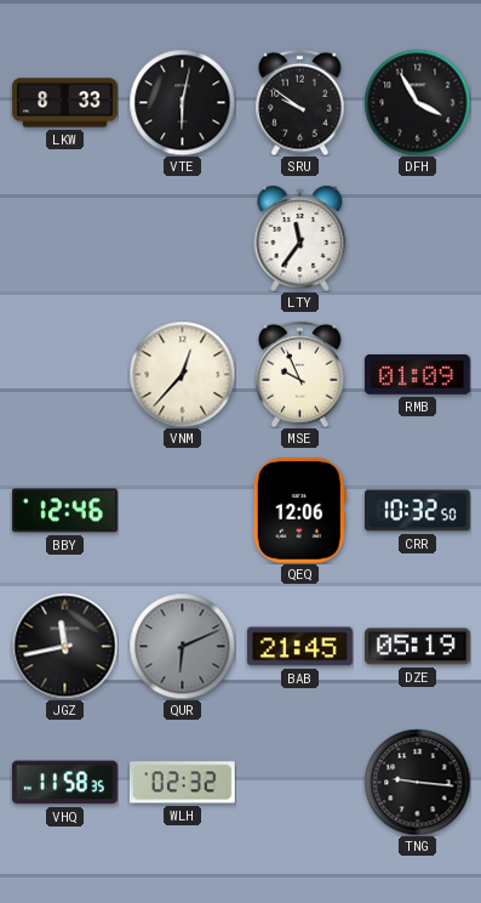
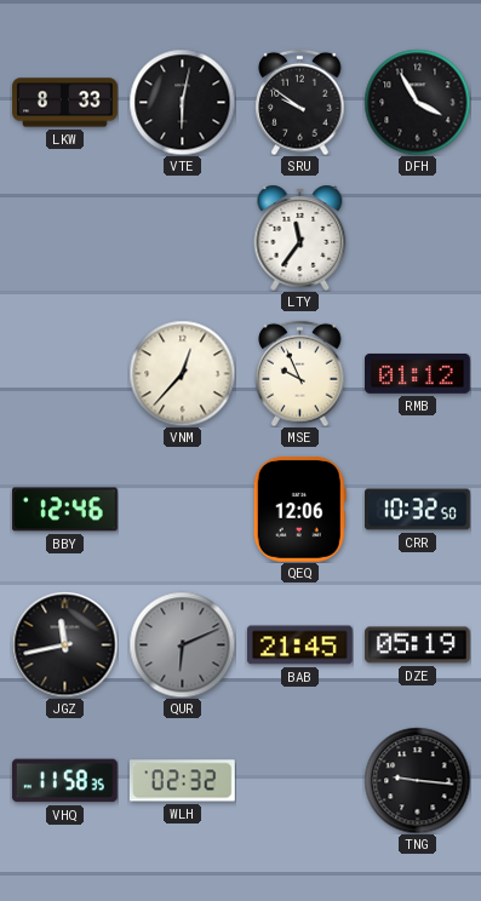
RMB: 01:09 -> 01:12
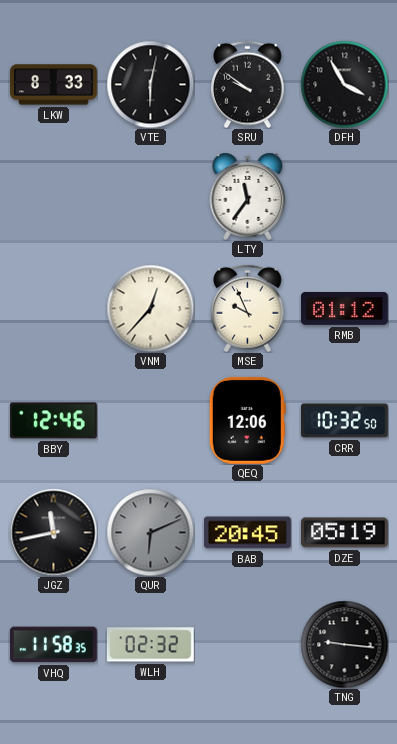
BAB: 21:45 -> 20:45
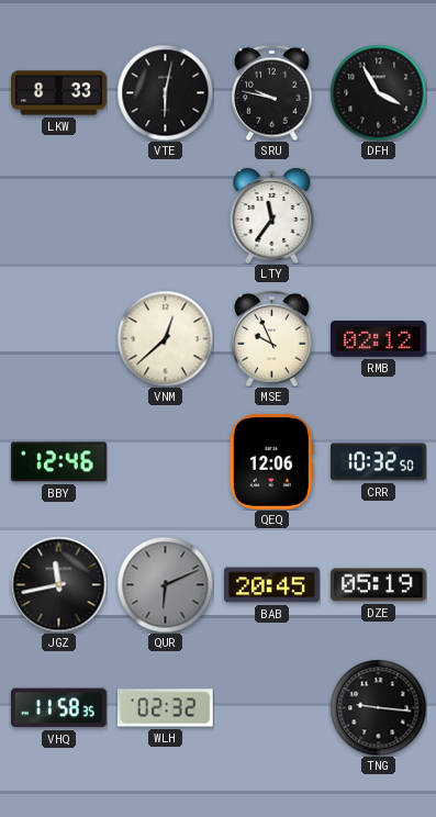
SRU: 9:51 -> 9:47
VNM: 12:37 -> 12:38
RMB: 01:12 -> 02:12
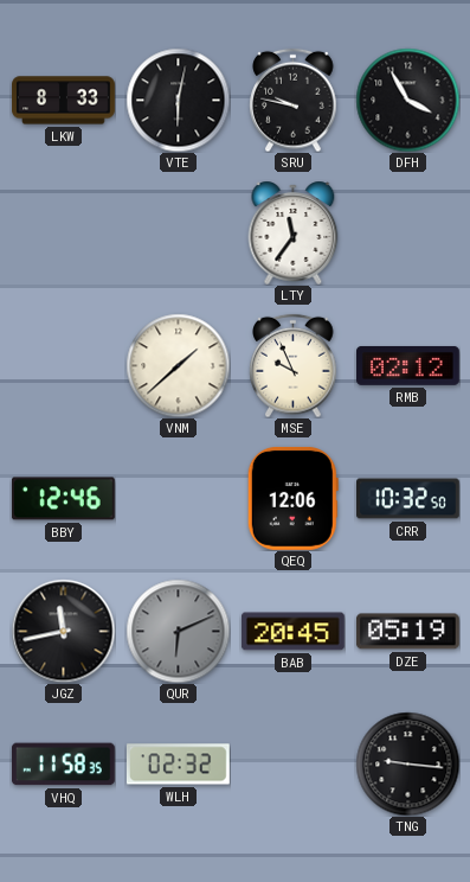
VNM: 12:38 -> 1:38
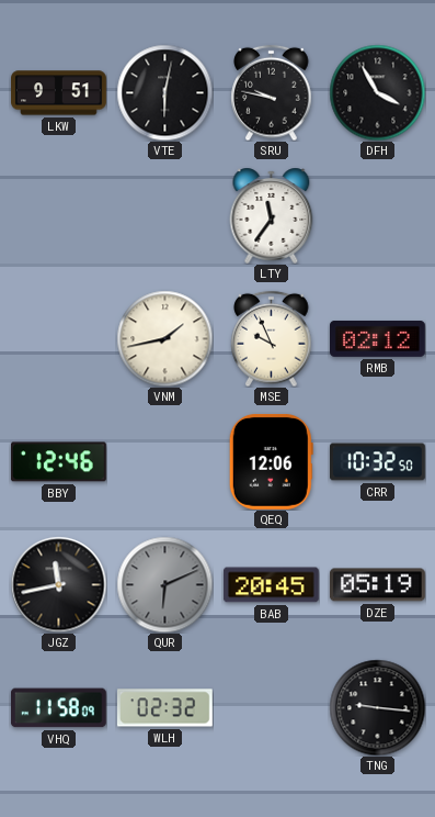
LKW: 8:33 -> 9:51
VNM: 1:38 -> 1:43
VHQ: 11:58:35 -> 11:58:09
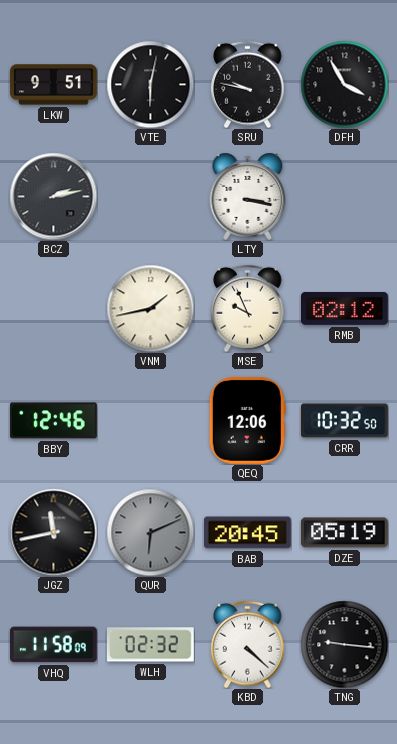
BCZ: none -> 2:13
LTY: 11:36 -> 3:17
KBD: none -> 4:22
